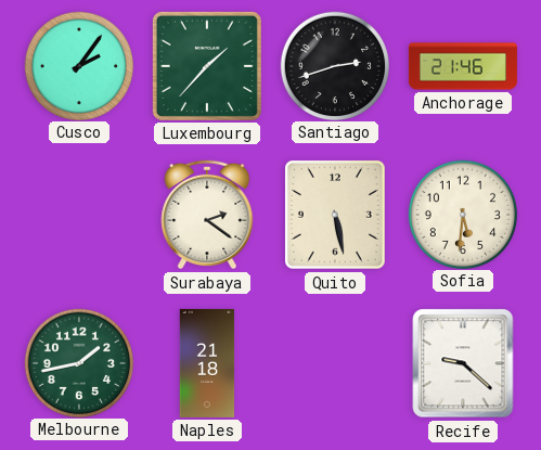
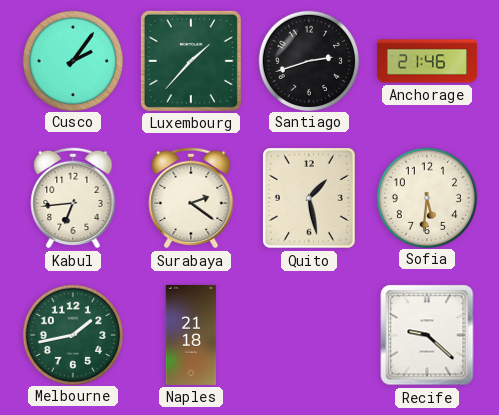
Kabul: none -> 6:44
Quito: 5:28 -> 1:28
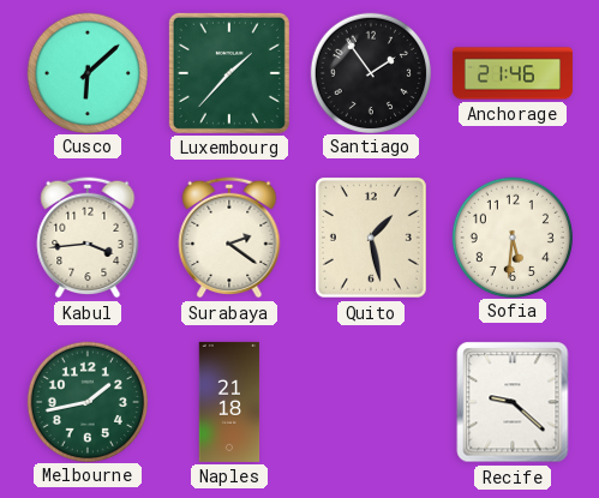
Cusco: 2:06 -> 6:08
Santiago: 2:42 -> 1:54
Kabul: 6:44 -> 3:44
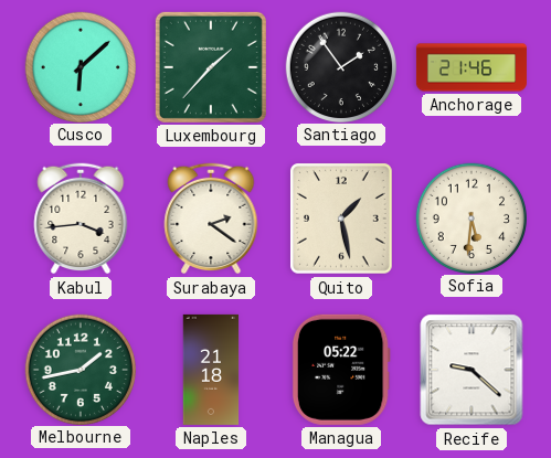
Managua: none -> 05:22
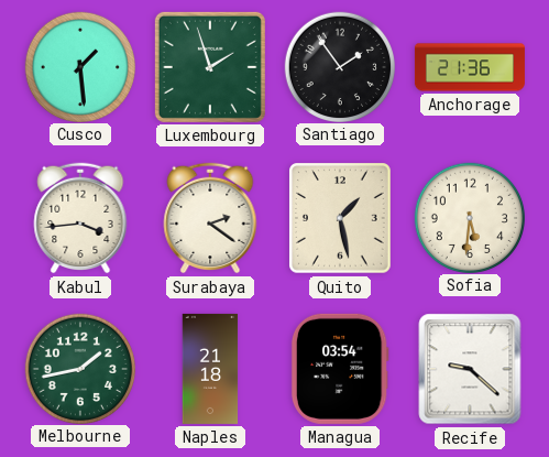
Cusco: 6:08 -> 1:29
Luxembourg: 1:37 -> 1:57
Anchorage: 21:46 -> 21:36
Managua: 05:22 -> 03:54
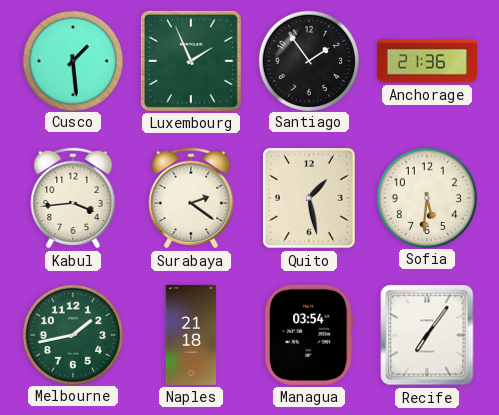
Luxembourg: 1:57 -> 1:56
Recife: 9:22 -> 7:06
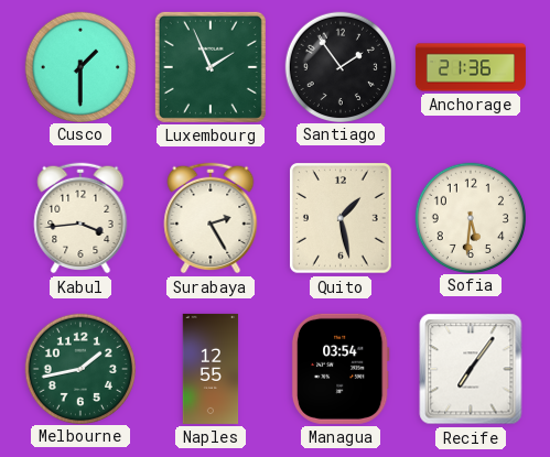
Cusco: 1:29 -> 1:30
Surabaya: 2:21 -> 2:25
Naples: 21:18 -> 12:55
